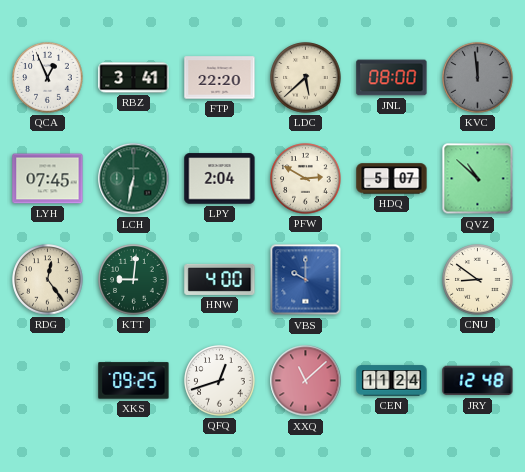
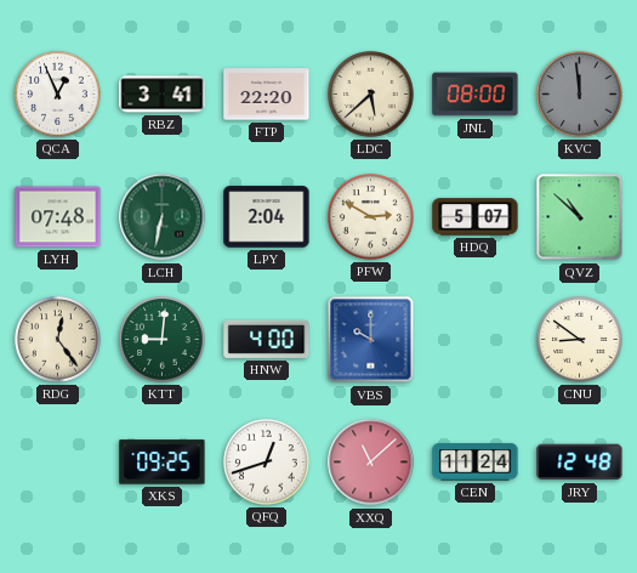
LYH: 07:45 -> 07:48
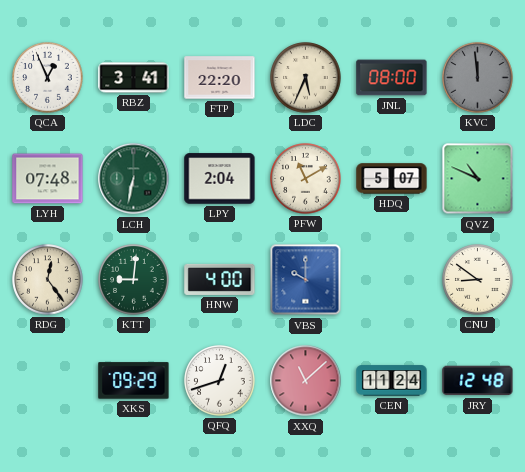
LDC: 5:38 -> 5:34
PFW: 2:50 -> 11:10
QVZ: 10:52 -> 10:49
XKS: 09:25 -> 09:29
